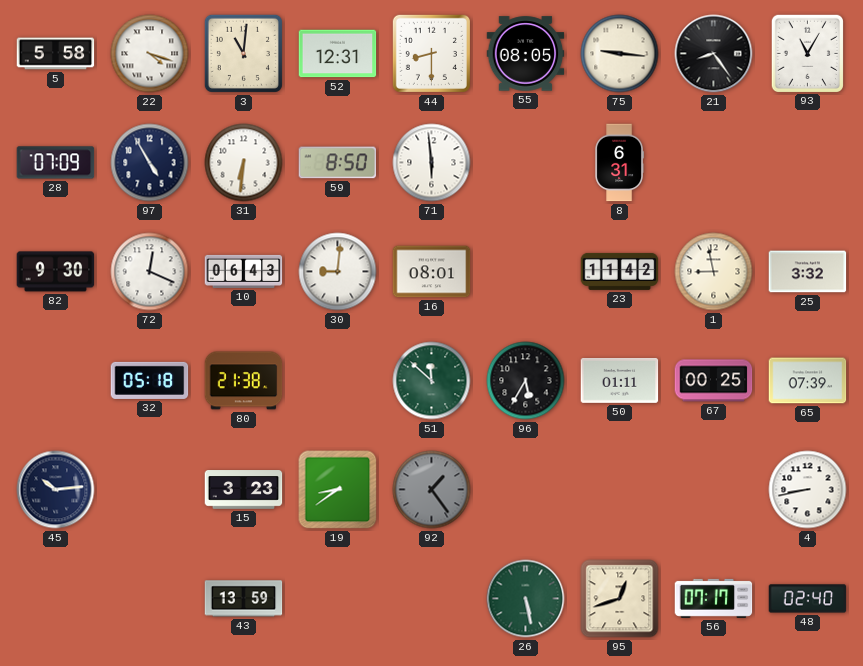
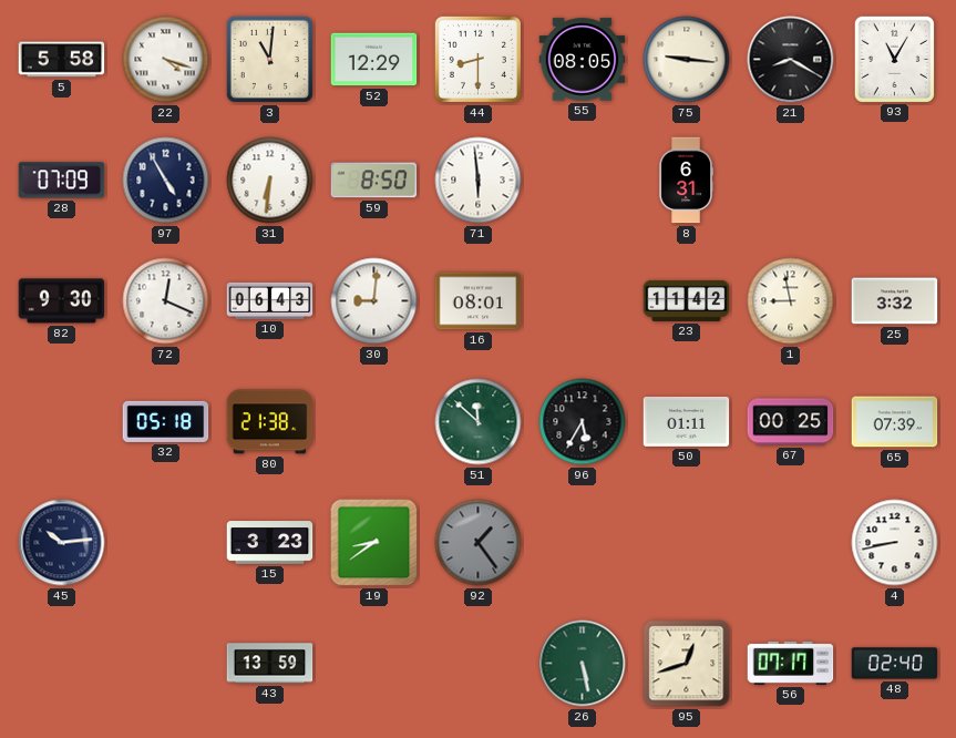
52: 12:31 -> 12:29
21: 8:24 -> 8:20
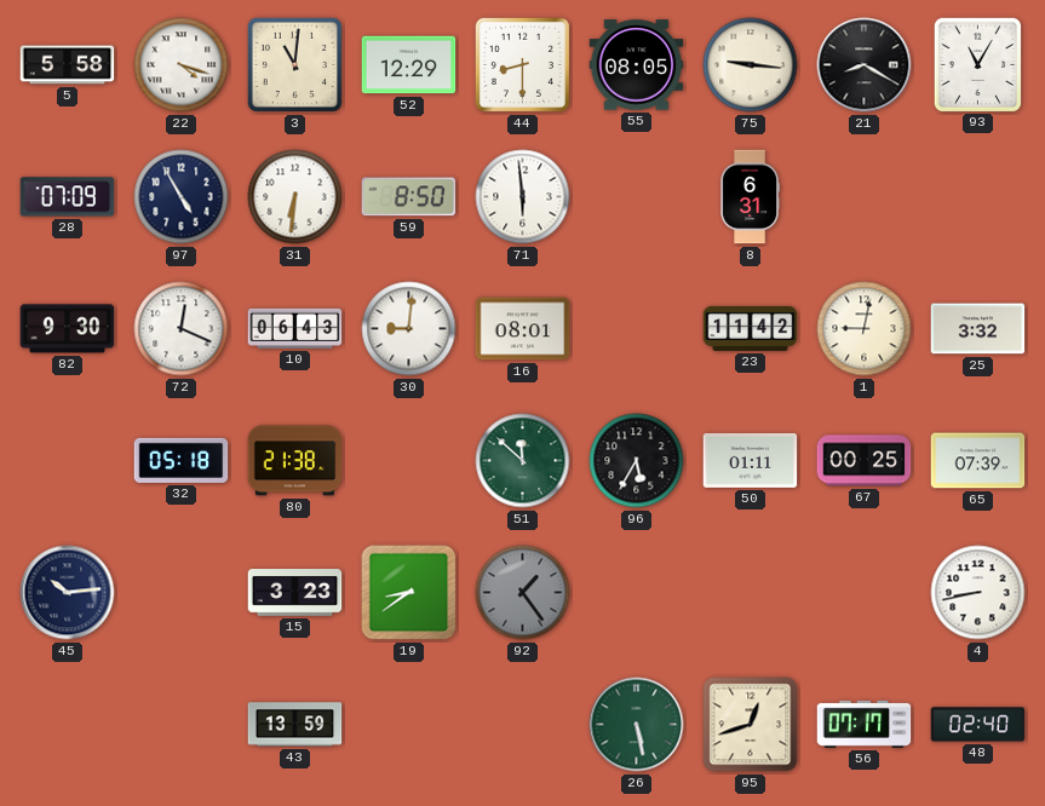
1: 8:58 -> 9:02
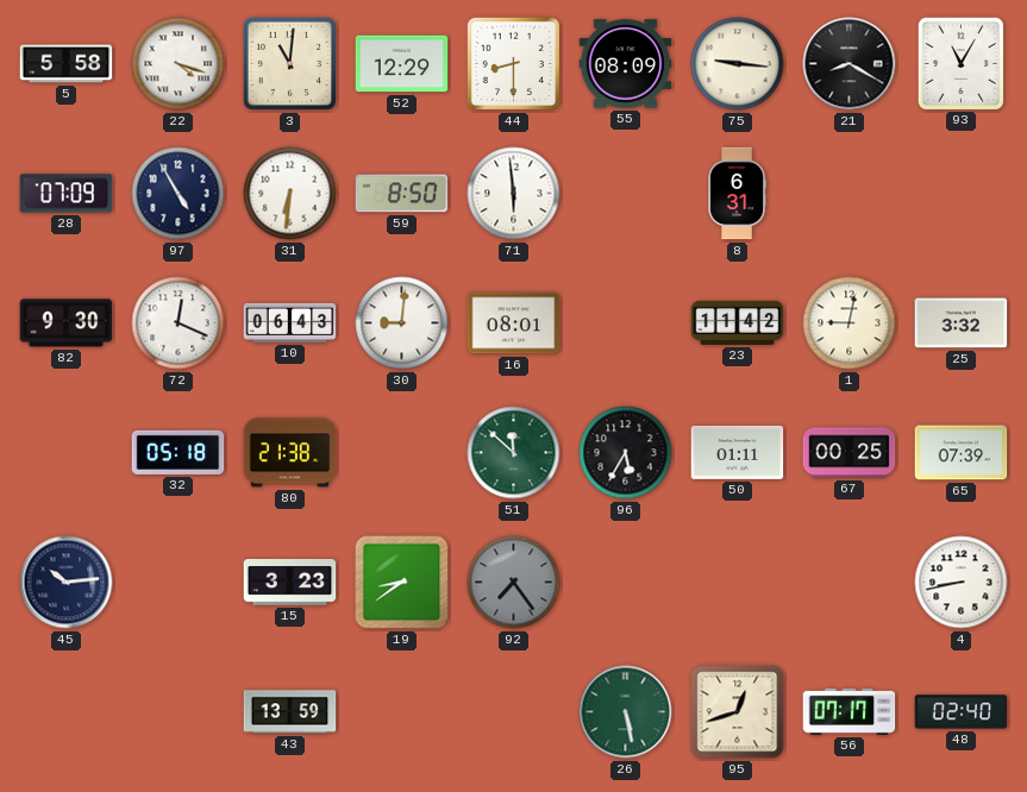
55: 08:05 -> 08:09
92: 1:24 -> 7:24
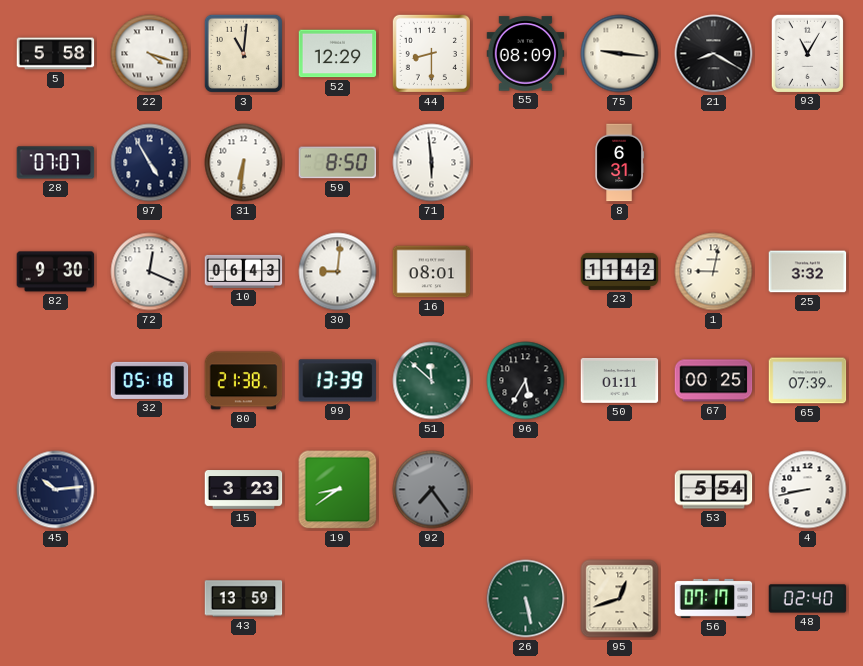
28: 07:09 -> 07:07
99: none -> 13:39
53: none -> 5:54
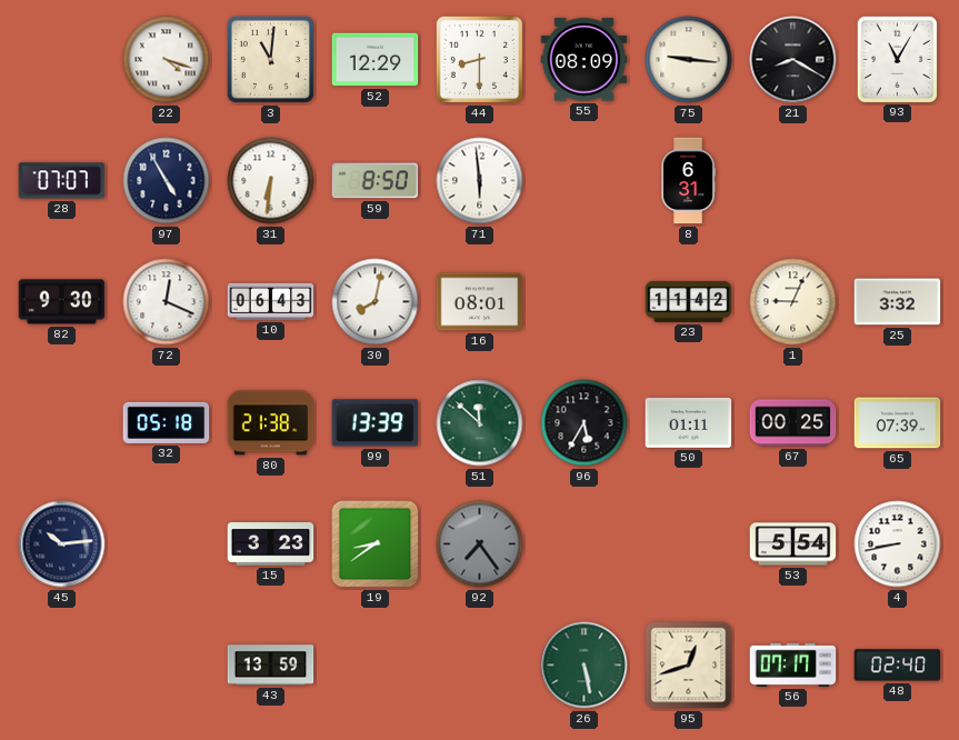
5: 5:58 -> none
30: 9:01 -> 8:02
1: 9:02 -> 9:04
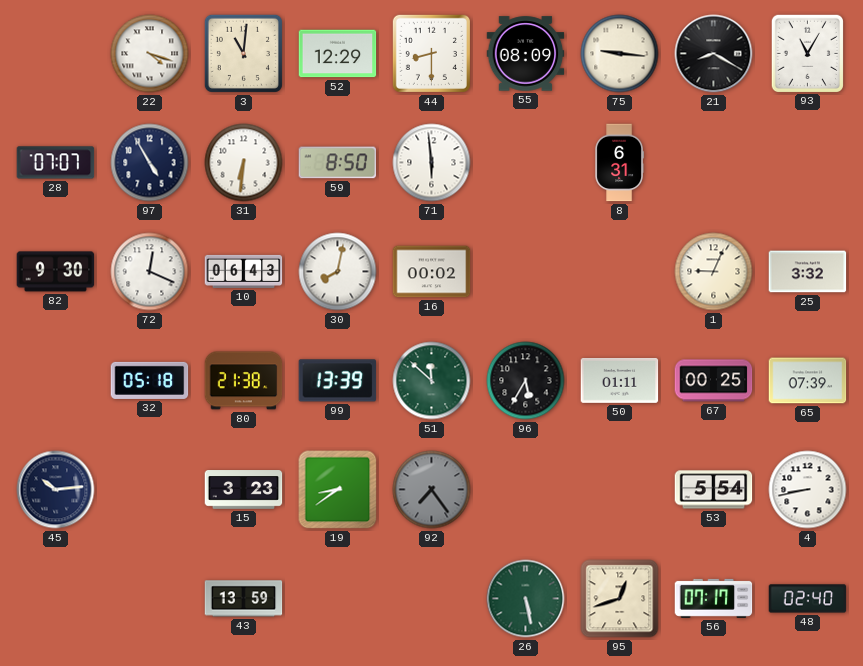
16: 08:01 -> 00:02
23: 11:42 -> none
